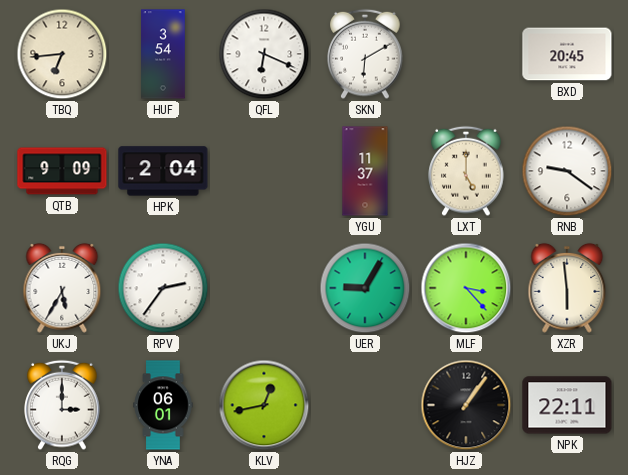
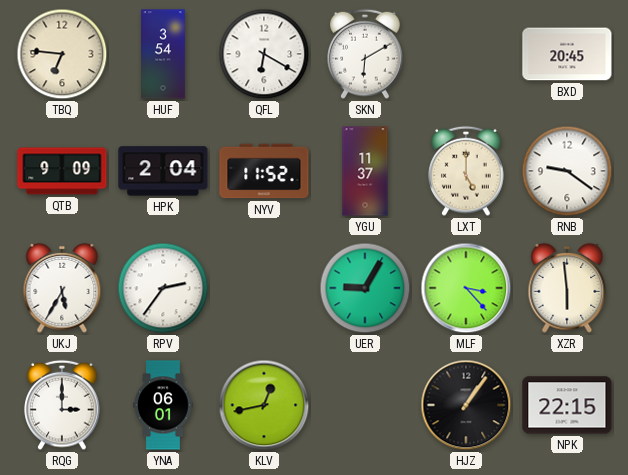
TBQ: 6:44 -> 6:46
QFL: 6:19 -> 6:20
NYV: none -> 11:52
NPK: 22:11 -> 22:15
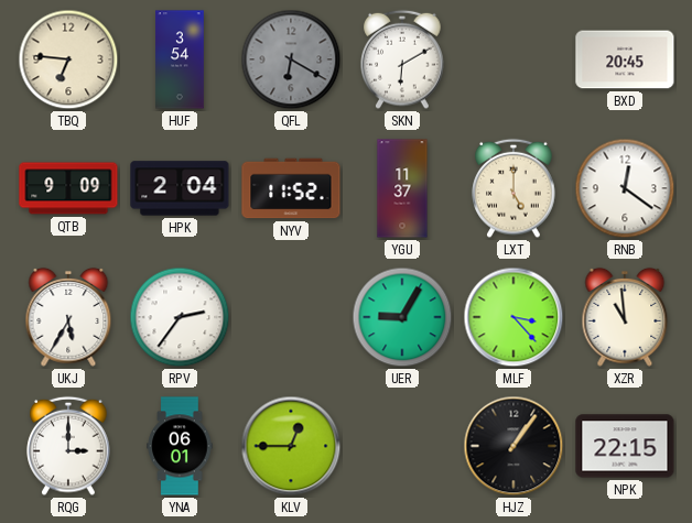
QFL dial: white -> grey
RNB: 9:21 -> 12:21
XZR: 5:59 -> 10:59
KLV: 12:43 -> 12:45
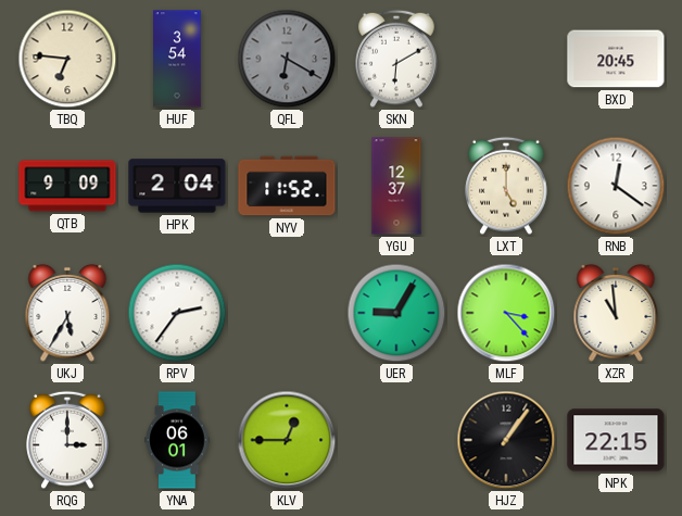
YGU: 11:37 -> 12:37
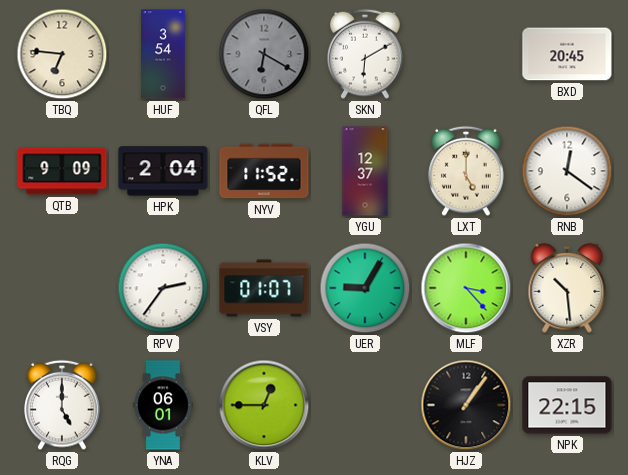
UKJ: 5:35 -> none
VSY: none -> 01:07
XZR: 10:59 -> 10:29
RQG: 3:00 -> 5:00
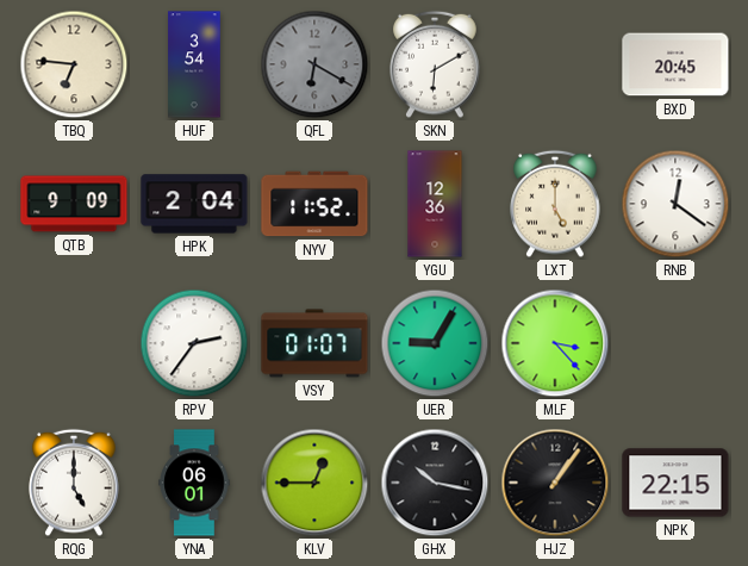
YGU: 12:37 -> 12:36
XZR: 10:29 -> none
GHX: none -> 10:17
